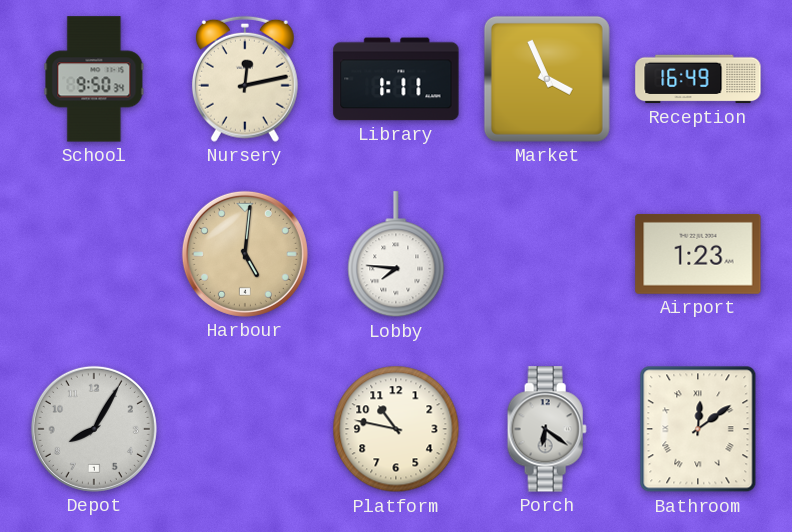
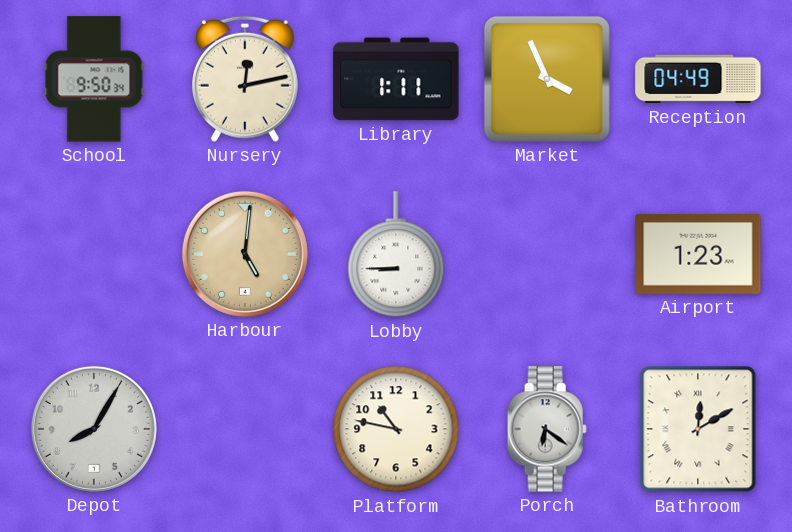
Reception: 16:49 -> 04:49
Lobby: 7:46 -> 8:45
Bathroom: 12:09 -> 12:10
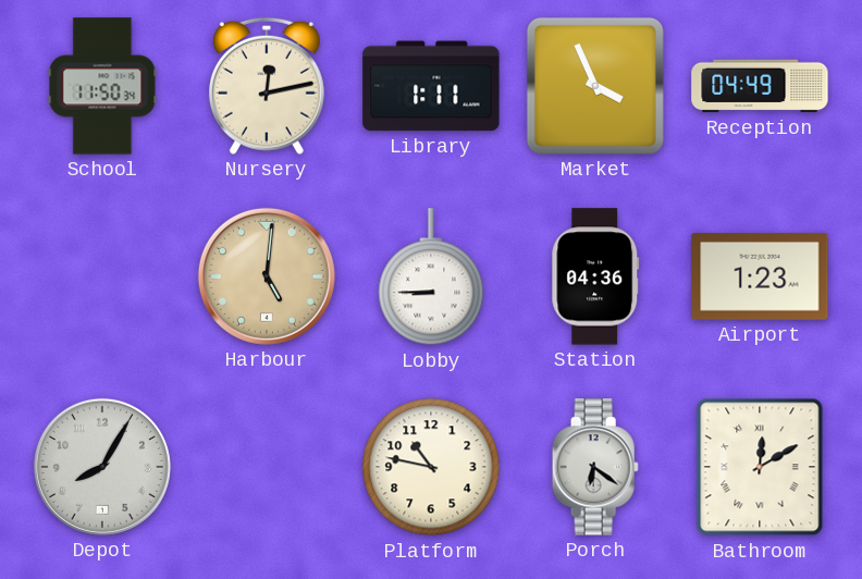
School: 9:50 -> 11:50
Station: none -> 04:36
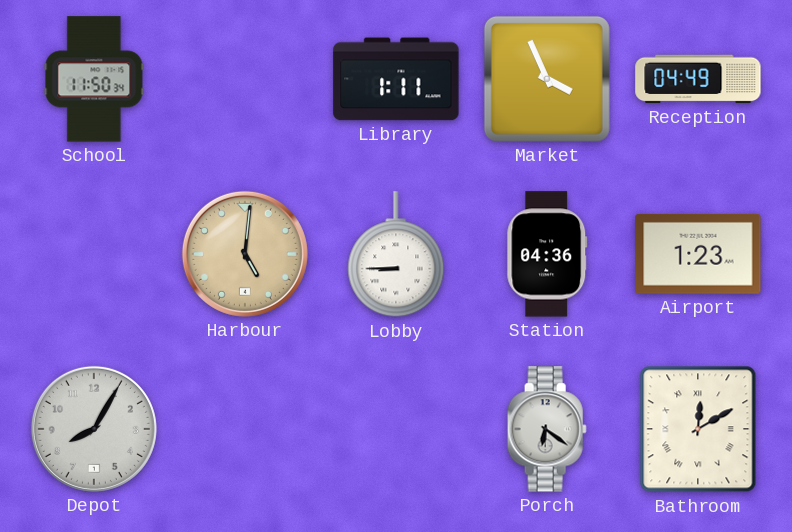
Nursery: 12:13 -> none
Platform: 10:47 -> none
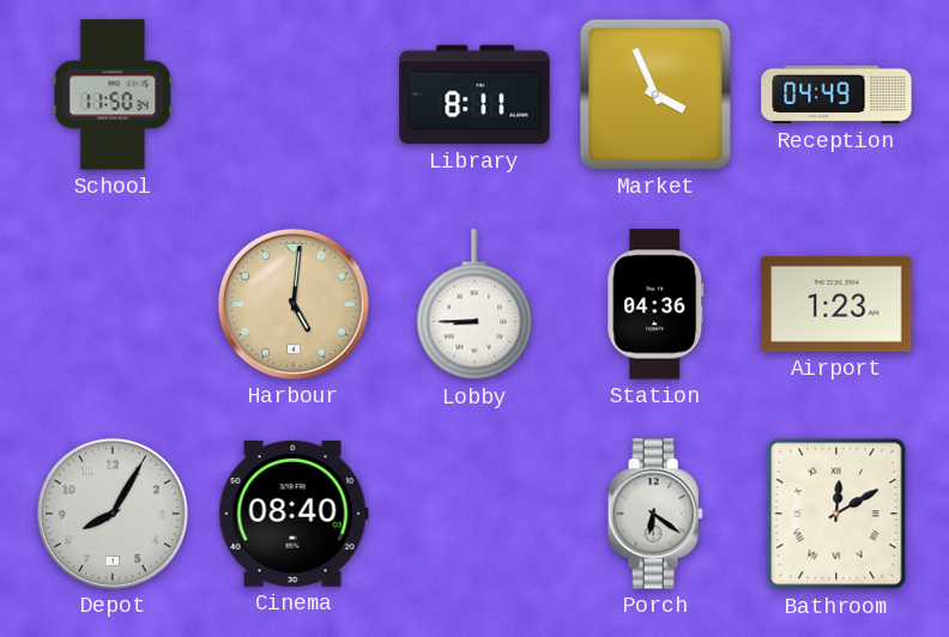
Library: 1:11 -> 8:11
Cinema: none -> 08:40
